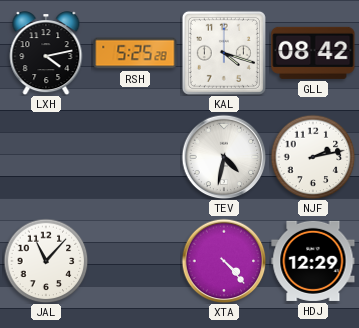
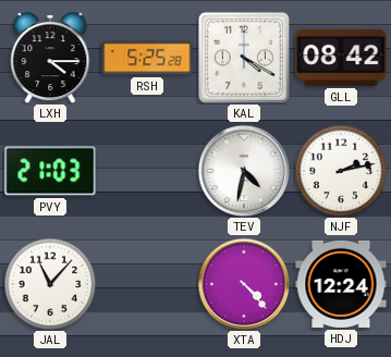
LXH: 4:13 -> 4:15
KAL: 4:18 -> 4:20
PVY: none -> 21:03
HDJ: 12:29 -> 12:24
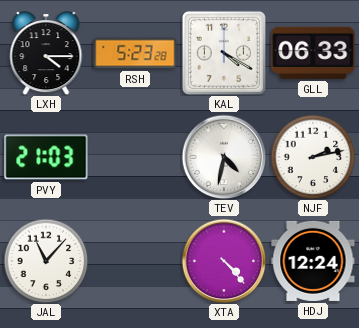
RSH: 5:25 -> 5:23
GLL: 08:42 -> 06:33
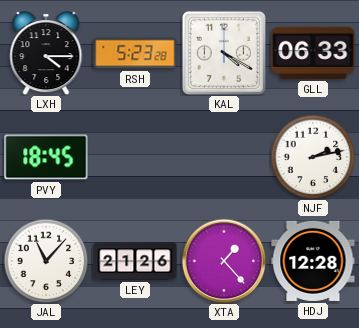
PVY: 21:03 -> 18:45
TEV: 4:32 -> none
LEY: none -> 21:26
XTA: 4:23 -> 1:23
HDJ: 12:24 -> 12:28
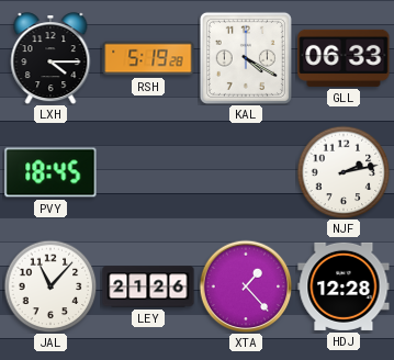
RSH: 5:23 -> 5:19
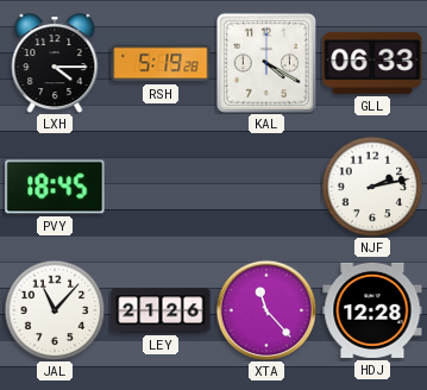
XTA: 1:23 -> 11:23
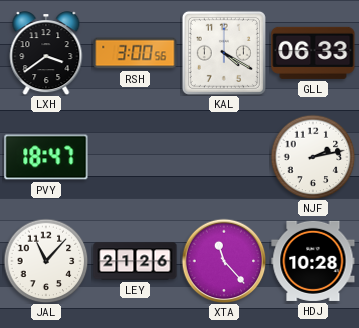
LXH: 4:15 -> 3:39
RSH: 5:19 -> 3:00
PVY: 18:45 -> 18:47
HDJ: 12:28 -> 10:28
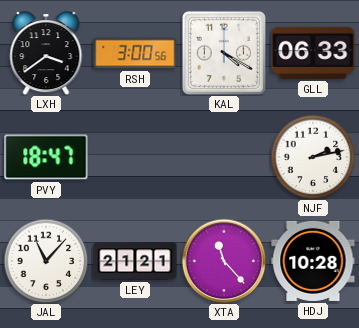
LEY: 21:26 -> 21:21
